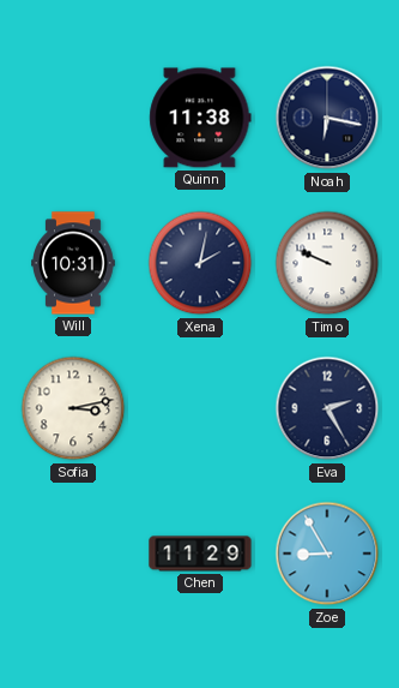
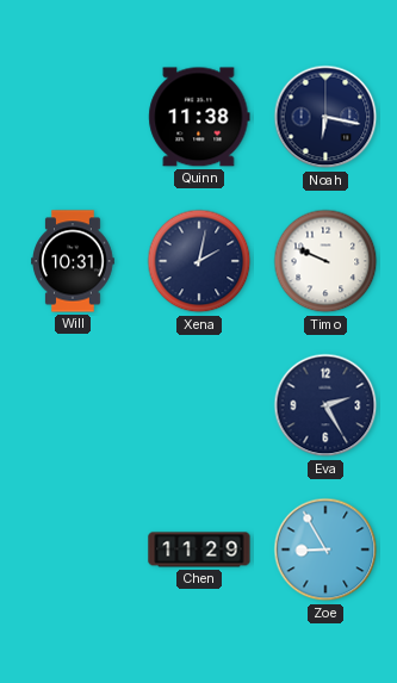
Sofia: 3:13 -> none
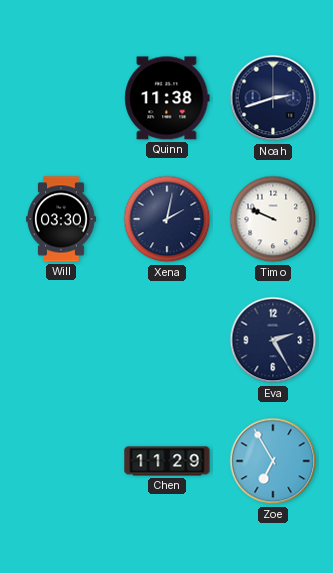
Noah: 6:17 -> 2:42
Will: 10:31 -> 03:30
Zoe: 8:55 -> 6:55
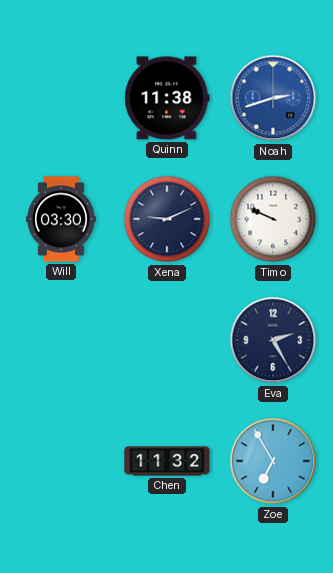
Noah dial: navy -> blue
Xena: 2:02 -> 9:11
Chen: 11:29 -> 11:32
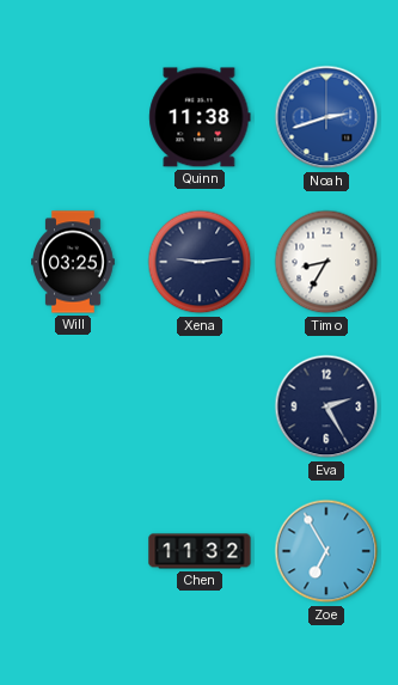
Will: 03:30 -> 03:25
Xena: 9:11 -> 9:14
Timo: 9:49 -> 8:35
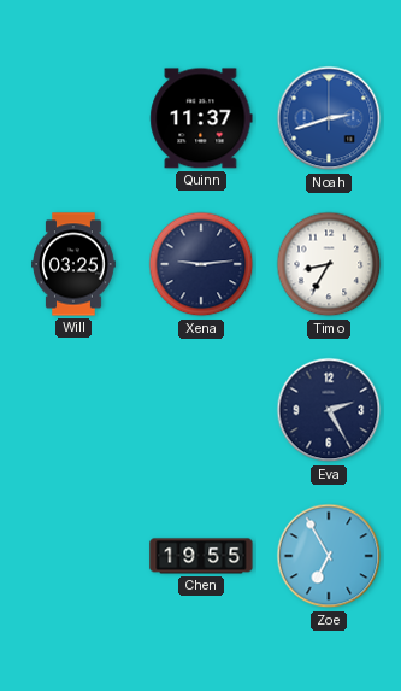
Quinn: 11:38 -> 11:37
Chen: 11:32 -> 19:55
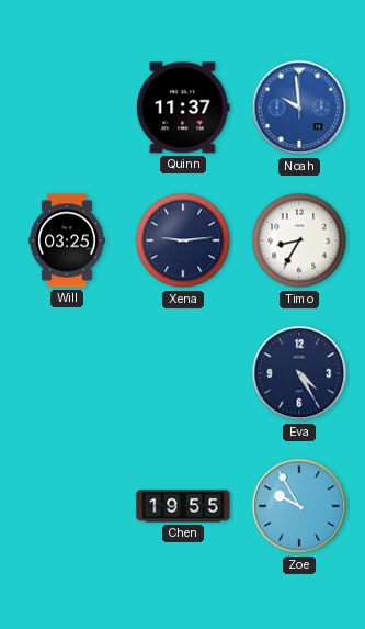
Noah: 2:42 -> 9:59
Eva: 2:25 -> 4:25
Zoe: 6:55 -> 9:55
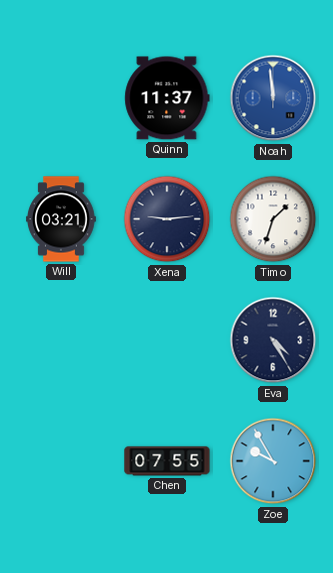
Noah: 9:59 -> 11:59
Will: 03:25 -> 03:21
Timo: 8:35 -> 1:33
Chen: 19:55 -> 07:55
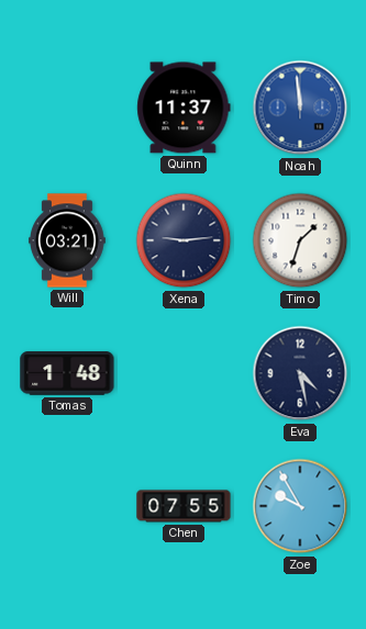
Tomas: none -> 1:48
Eva: 4:25 -> 4:28
